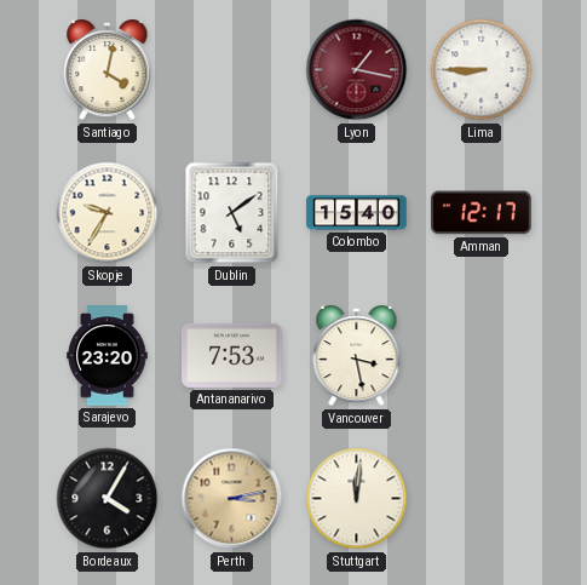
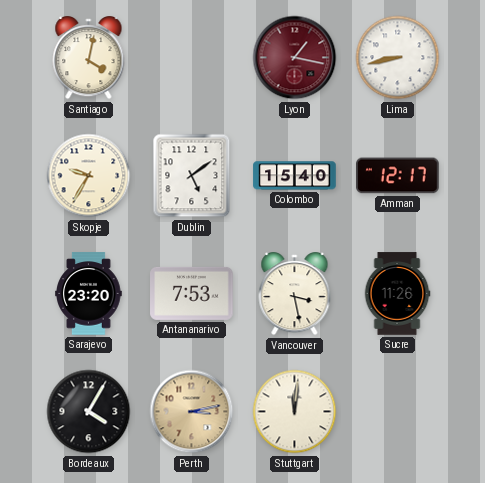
Lima: 8:45 -> 8:43
Sucre: none -> 11:26
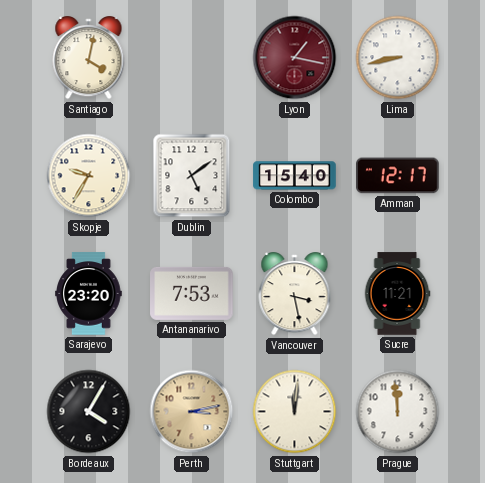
Sucre: 11:26 -> 11:21
Prague: none -> 11:59
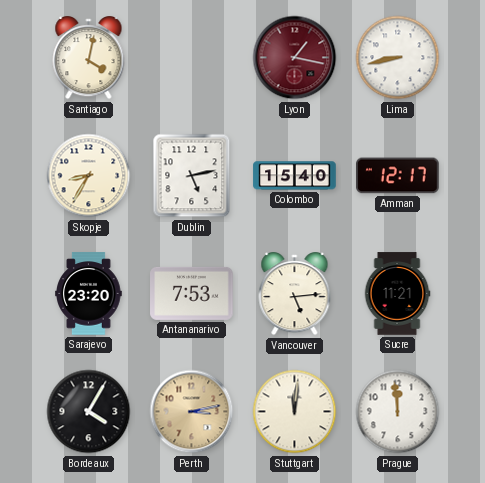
Skopje: 9:35 -> 8:35
Dublin: 5:09 -> 5:13
Vancouver: 3:28 -> 5:14
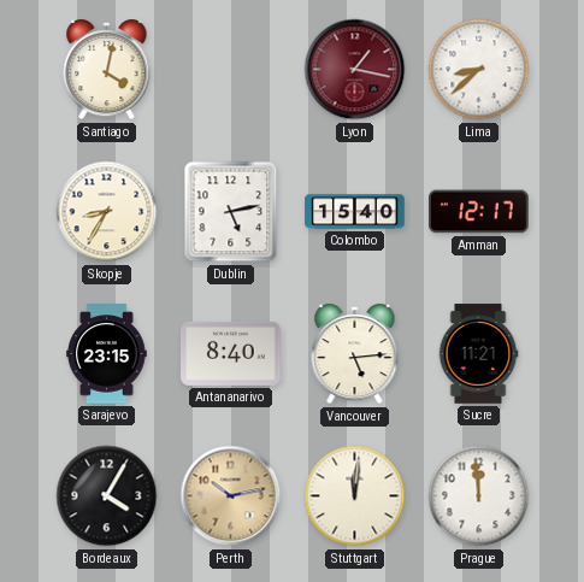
Lima: 8:43 -> 8:38
Sarajevo: 23:20 -> 23:15
Antananarivo: 7:53 -> 8:40
Perth: 3:13 -> 10:13
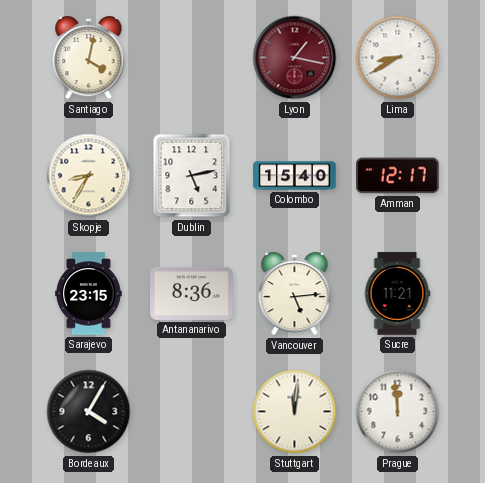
Lima: 8:38 -> 8:40
Antananarivo: 8:40 -> 8:36
Perth: 10:13 -> none
